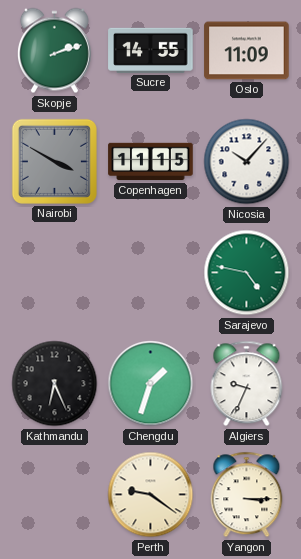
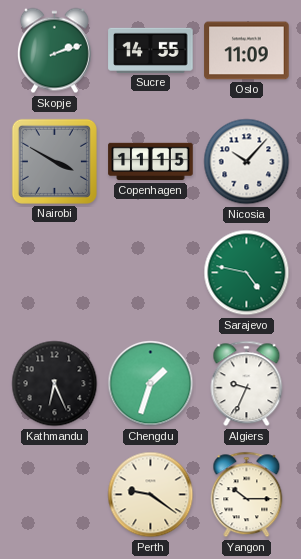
Yangon: 3:15 -> 10:15
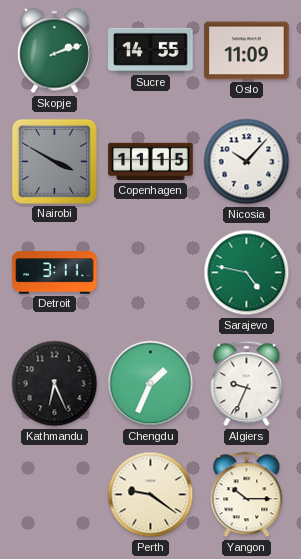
Detroit: none -> 3:11
Chengdu: 1:33 -> 1:34
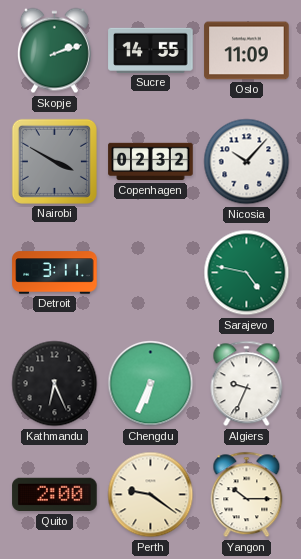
Copenhagen: 11:15 -> 02:32
Chengdu: 1:34 -> 6:34
Quito: none -> 2:00
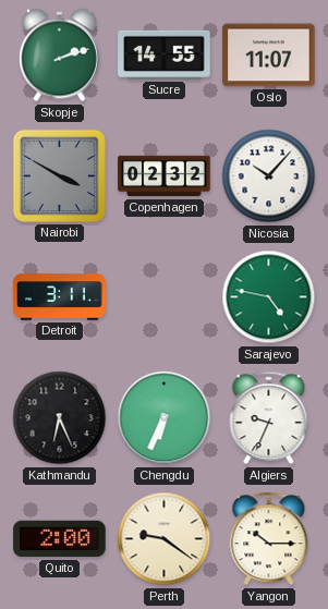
Oslo: 11:09 -> 11:07
